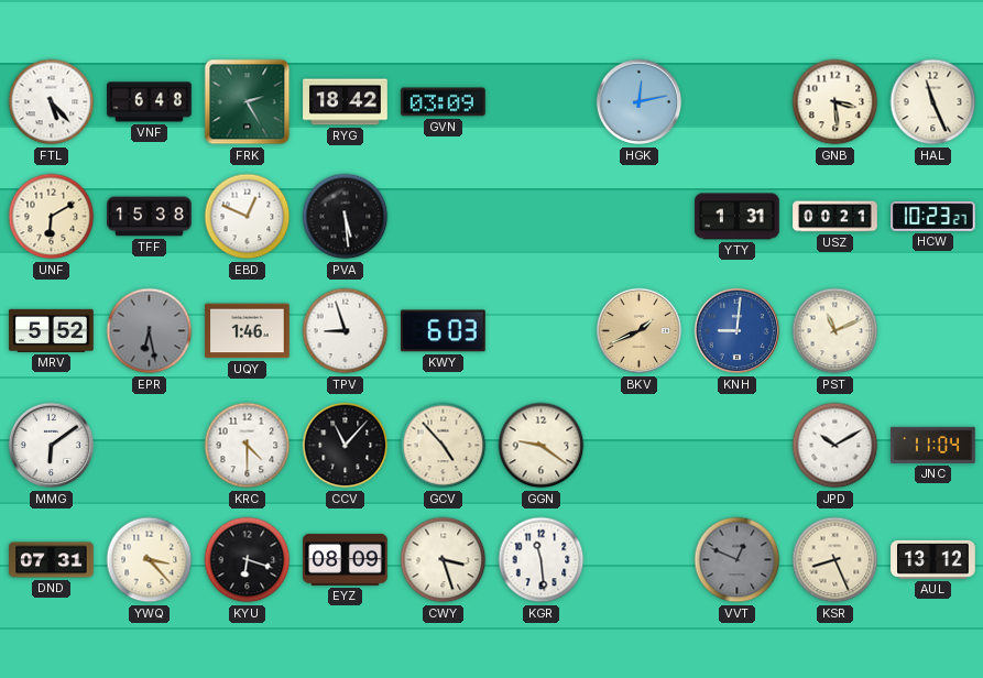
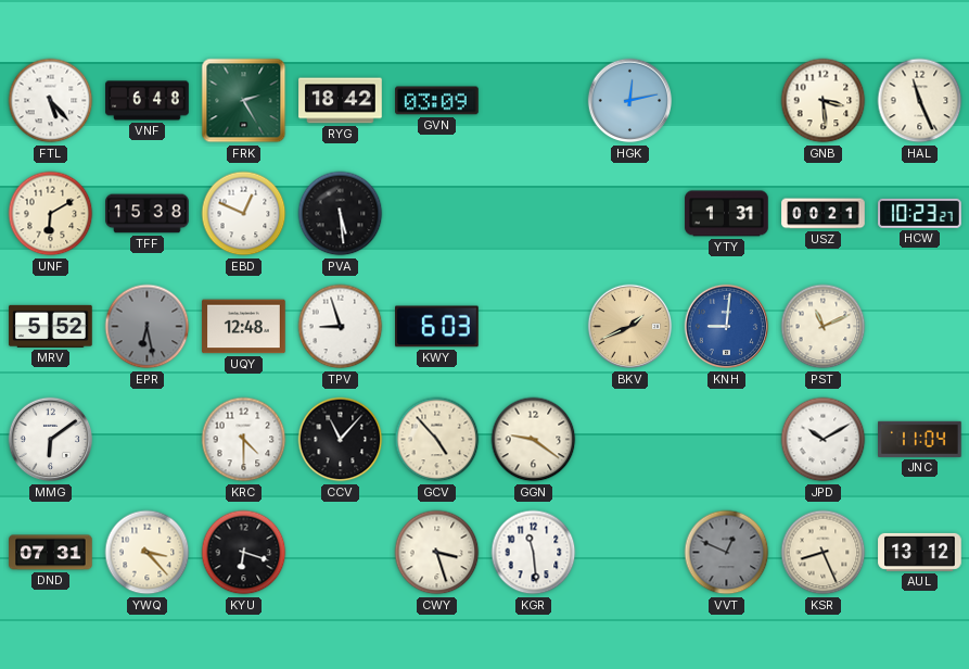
UQY: 1:46 -> 12:48
EYZ: 08:09 -> none
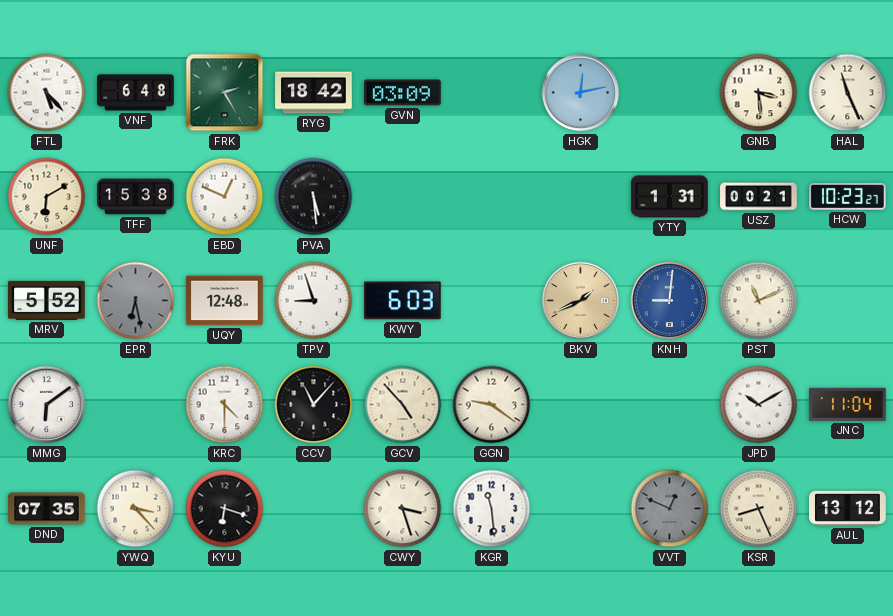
DND: 07:31 -> 07:35
